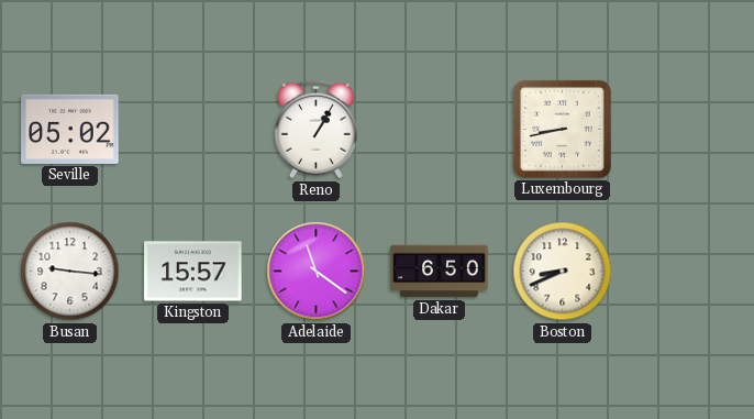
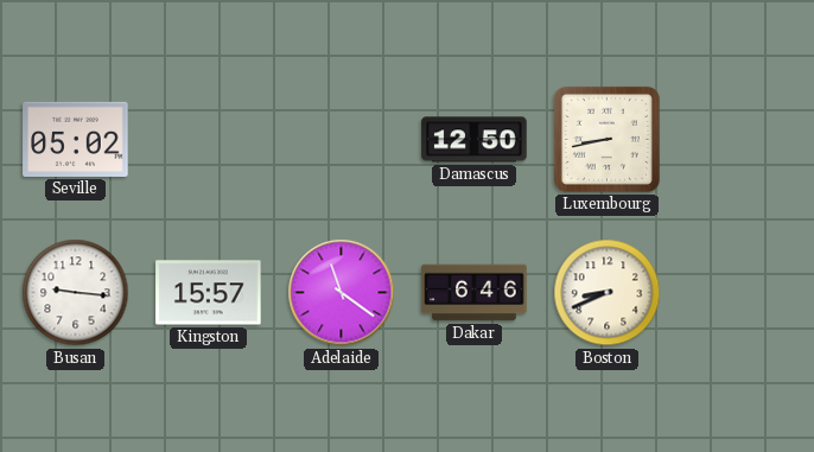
Reno: 1:05 -> none
Damascus: none -> 12:50
Dakar: 6:50 -> 6:46
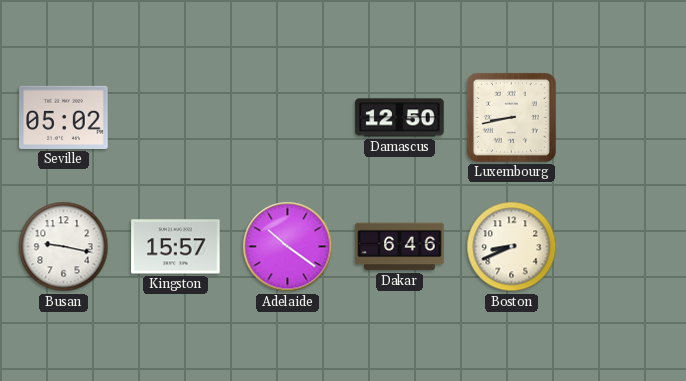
Busan: 9:16 -> 9:17
Adelaide: 11:21 -> 10:21
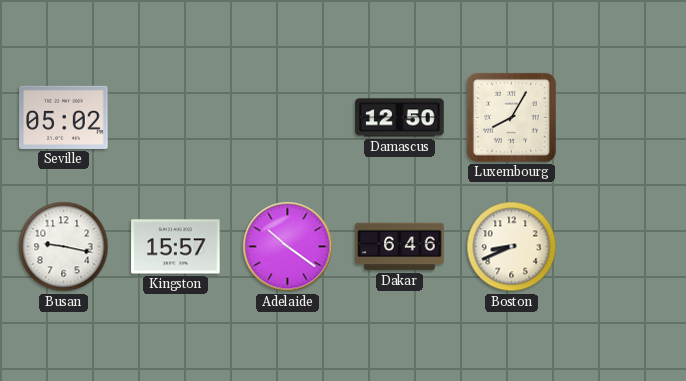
Luxembourg: 8:43 -> 8:05
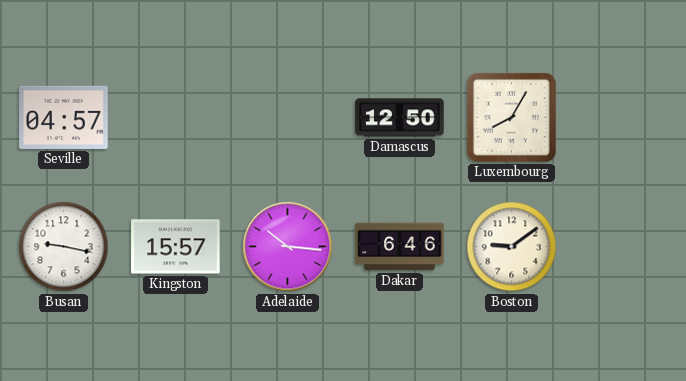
Seville: 05:02 -> 04:57
Adelaide: 10:21 -> 10:16
Boston: 8:41 -> 9:09
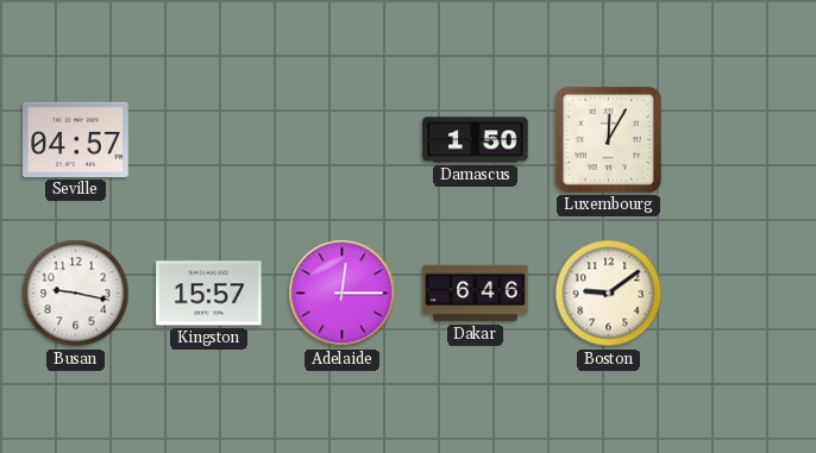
Damascus: 12:50 -> 1:50
Luxembourg: 8:05 -> 12:05
Adelaide: 10:16 -> 12:15
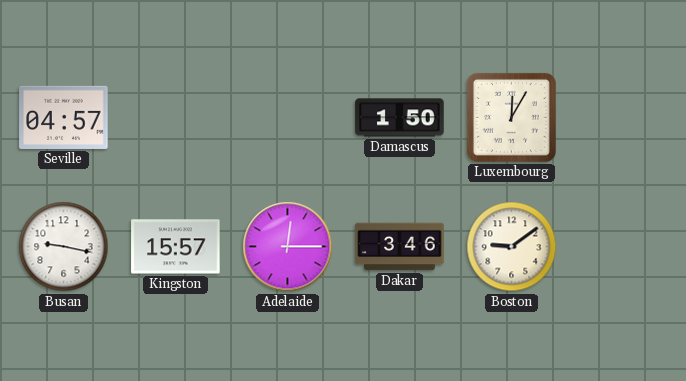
Dakar: 6:46 -> 3:46
